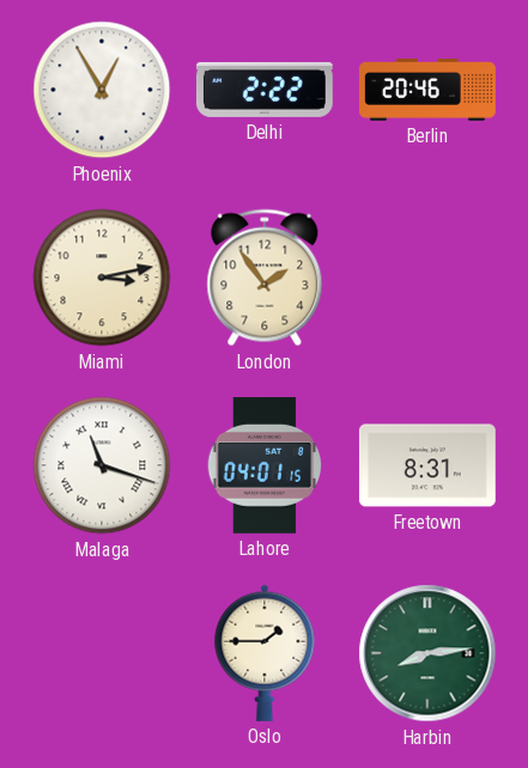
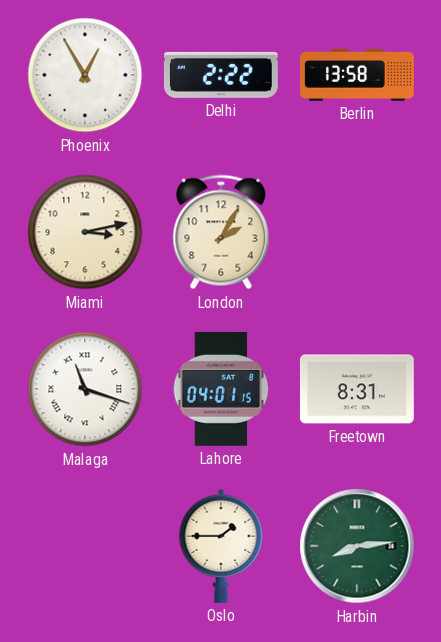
Berlin: 20:46 -> 13:58
London: 1:54 -> 2:05
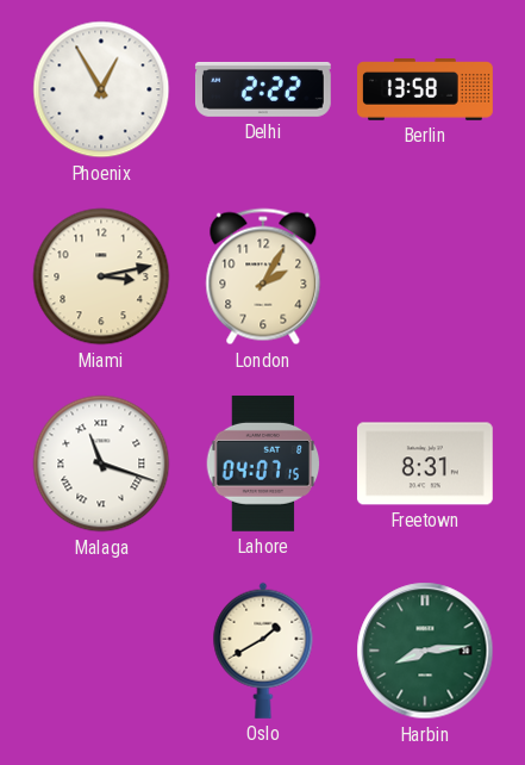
Lahore: 04:01 -> 04:07
Oslo: 1:45 -> 1:40
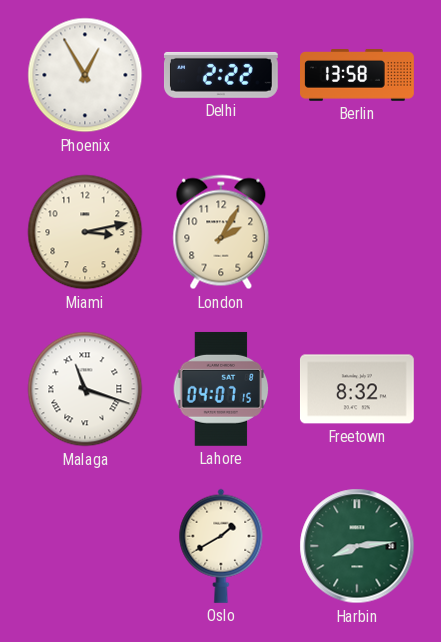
Freetown: 8:31 -> 8:32
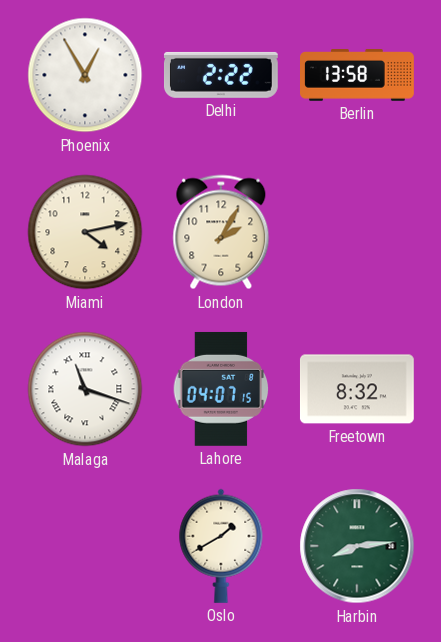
Miami: 3:13 -> 4:13
